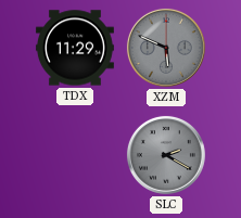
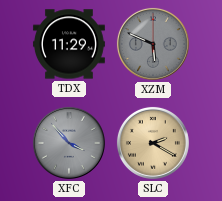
XFC: none -> 3:53
SLC dial: grey -> champagne
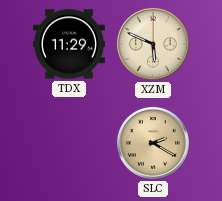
XZM dial: grey -> cream
XFC: 3:53 -> none
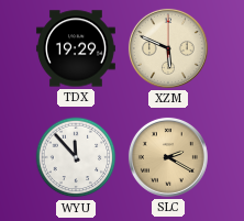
TDX: 11:29 -> 19:29
WYU: none -> 11:53
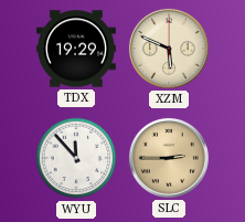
SLC: 2:20 -> 2:45
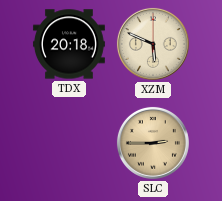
TDX: 19:29 -> 20:18
WYU: 11:53 -> none
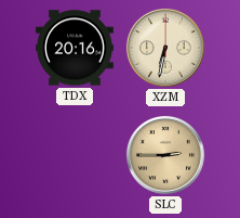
TDX: 20:18 -> 20:16
XZM: 5:49 -> 6:32
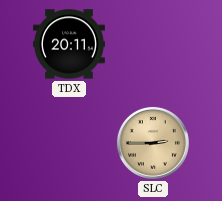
TDX: 20:16 -> 20:11
XZM: 6:32 -> none
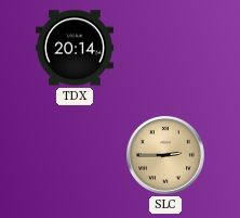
TDX: 20:11 -> 20:14
